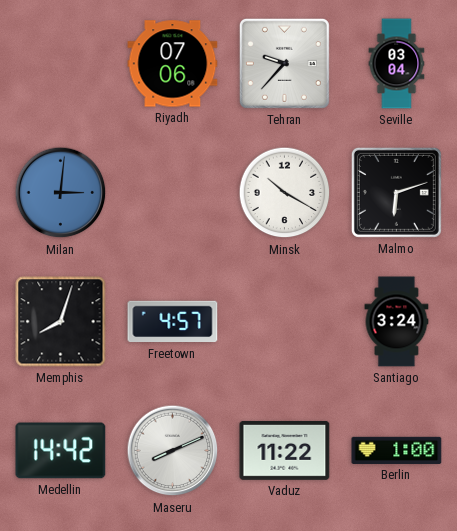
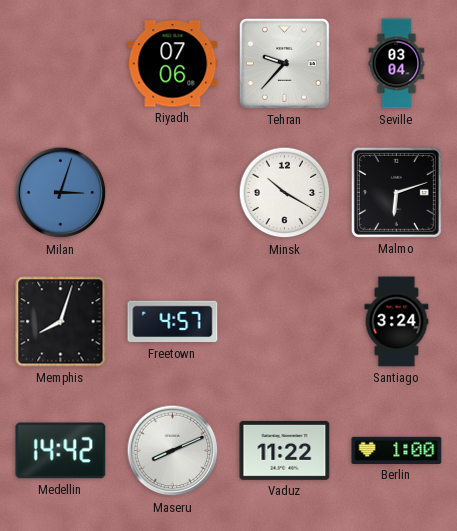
Milan: 3:01 -> 3:03
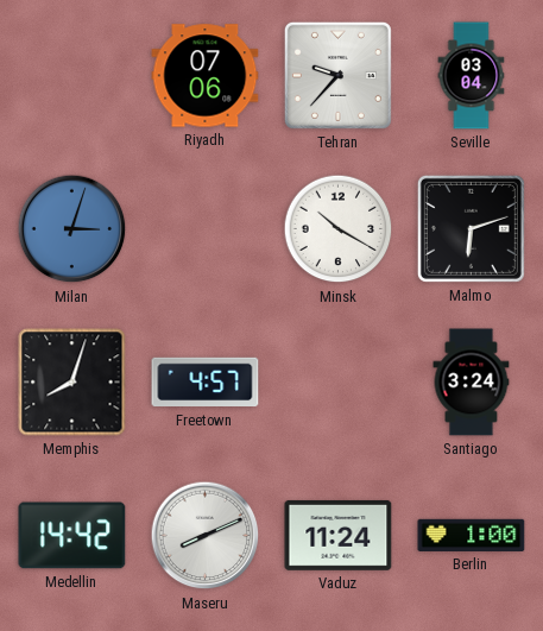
Vaduz: 11:22 -> 11:24
